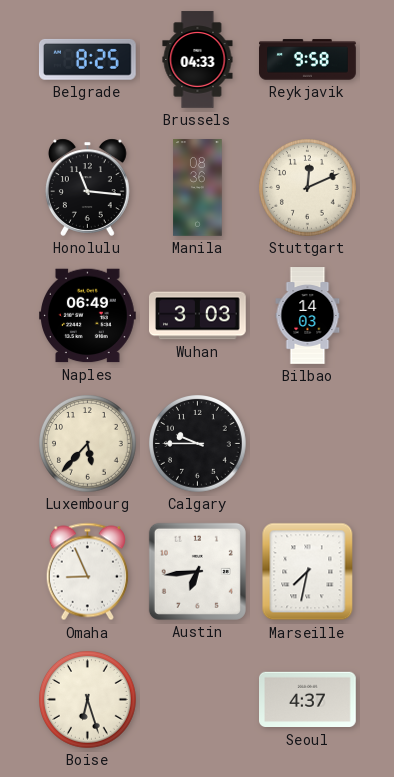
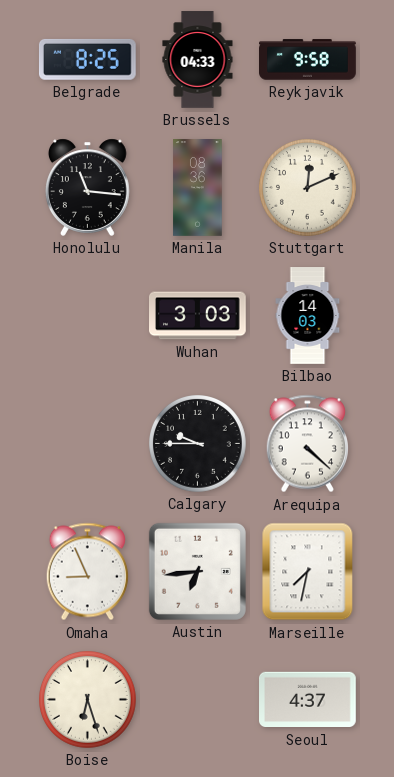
Naples: 06:49 -> none
Luxembourg: 5:37 -> none
Arequipa: none -> 4:22
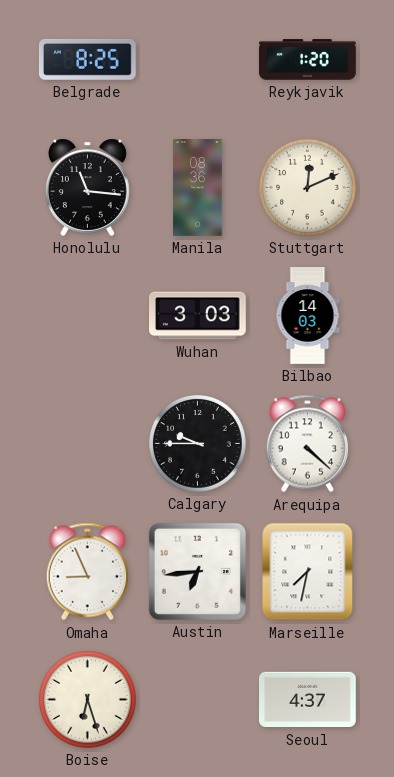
Brussels: 04:33 -> none
Reykjavik: 9:58 -> 1:20
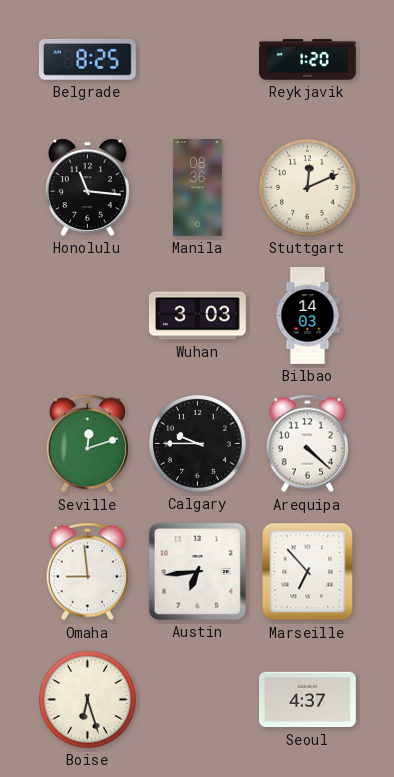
Seville: none -> 12:12
Omaha: 8:56 -> 8:59
Marseille: 7:32 -> 6:53
